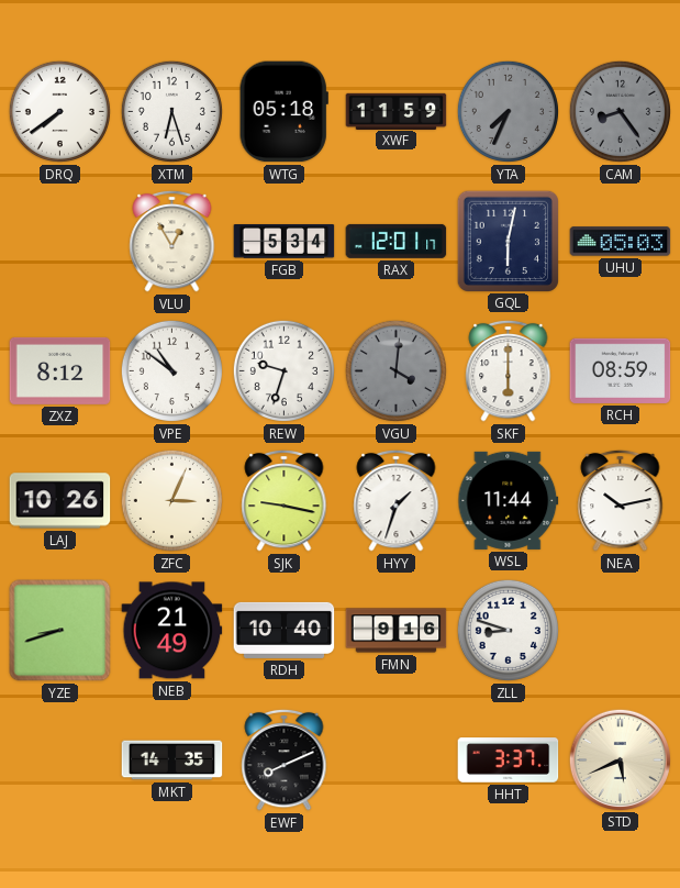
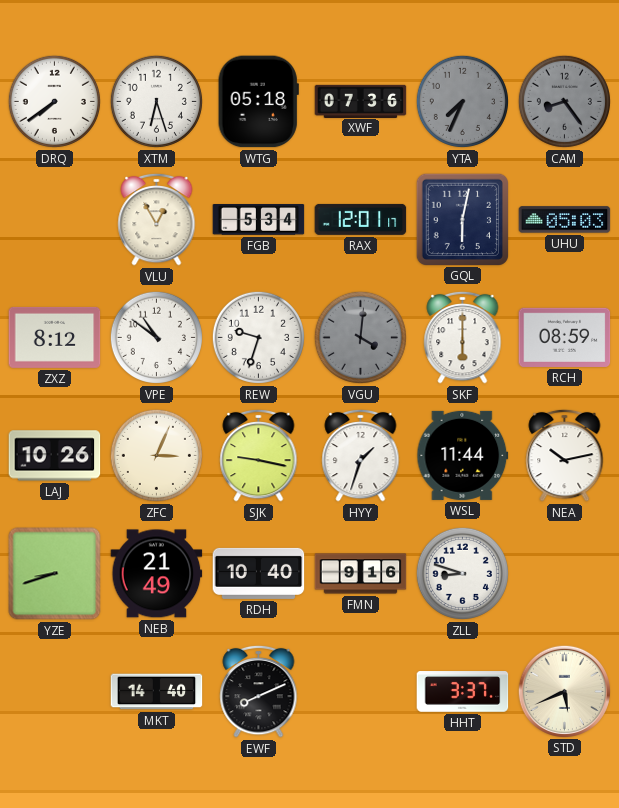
XWF: 11:59 -> 07:36
MKT: 14:35 -> 14:40
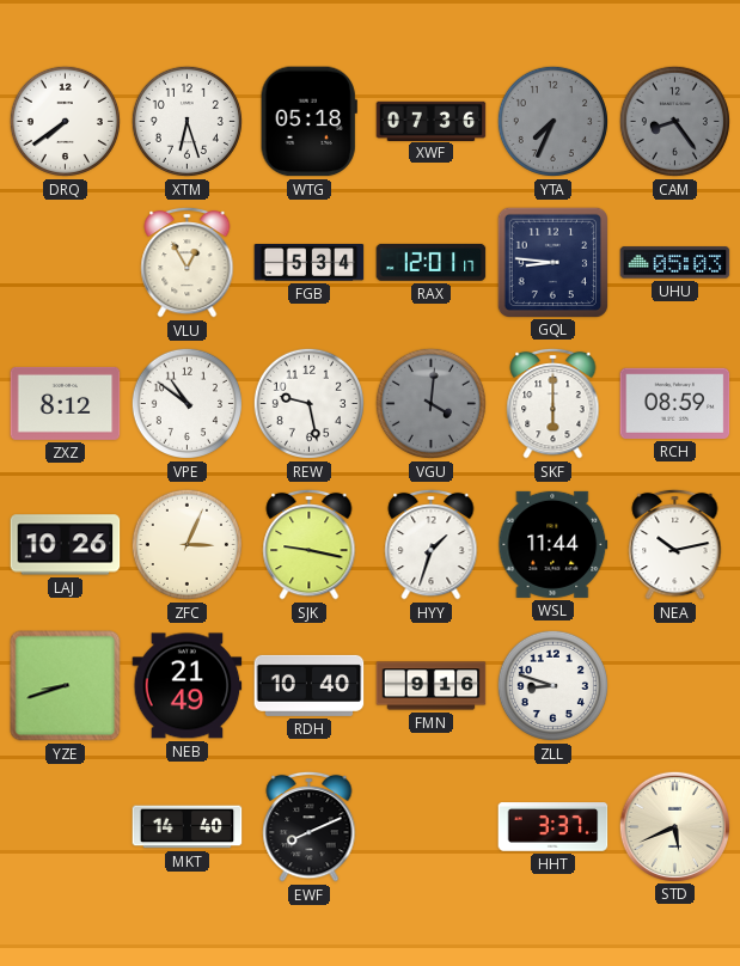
GQL: 6:02 -> 8:46
REW: 9:33 -> 9:28
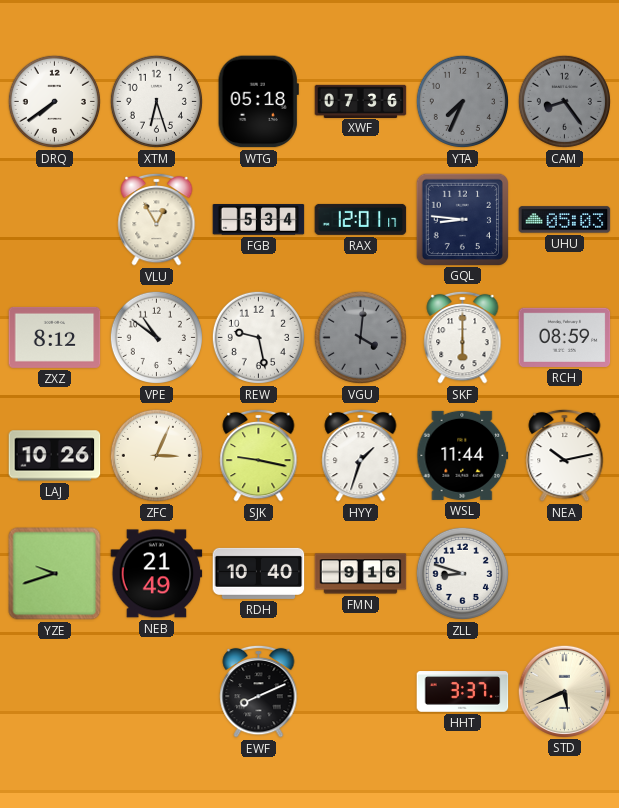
YZE: 8:42 -> 9:42
MKT: 14:40 -> none
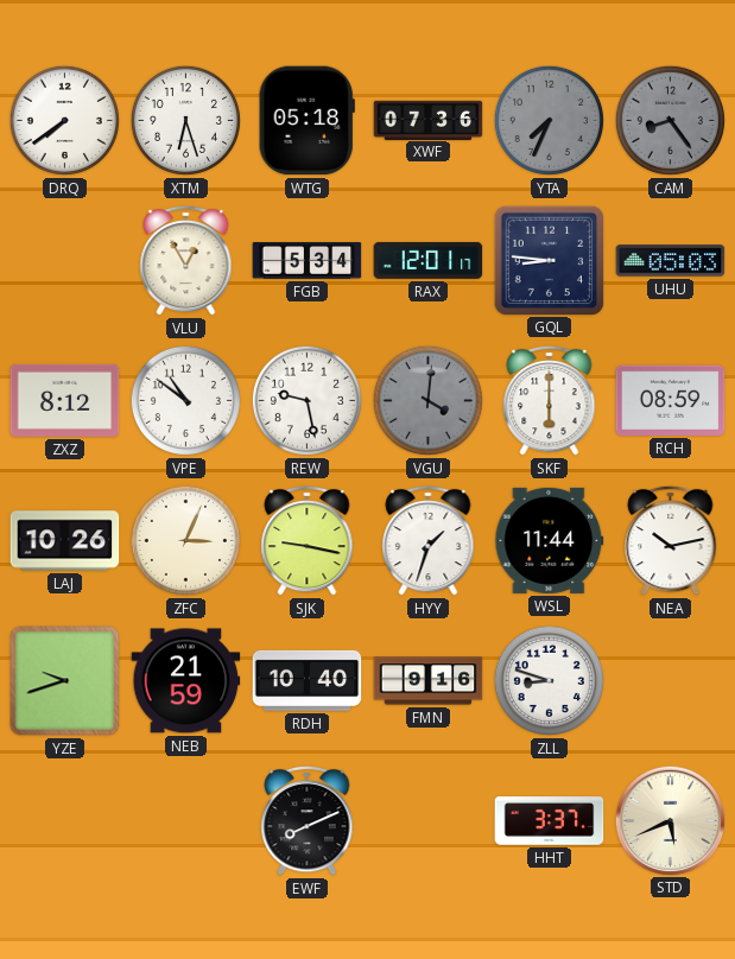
NEB: 21:49 -> 21:59
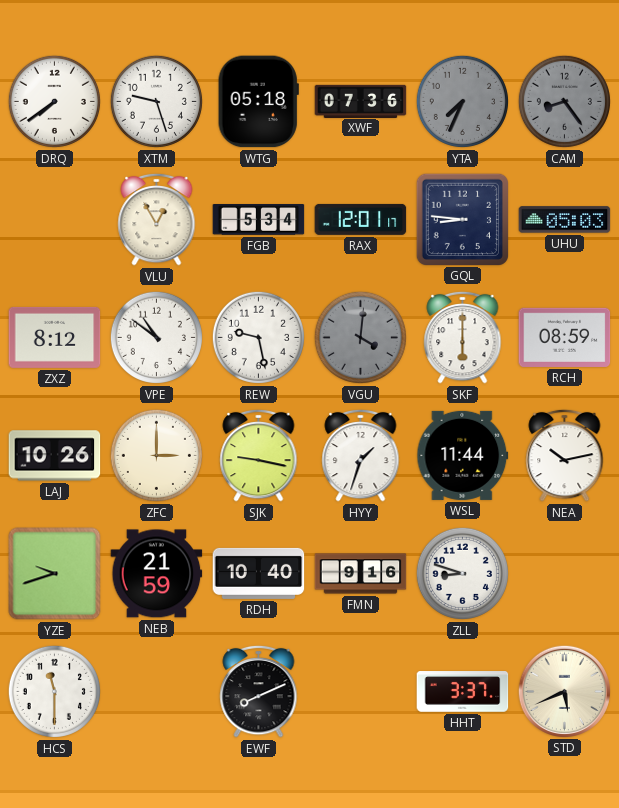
XTM: 6:27 -> 9:27
ZFC: 3:04 -> 3:00
HCS: none -> 11:30
